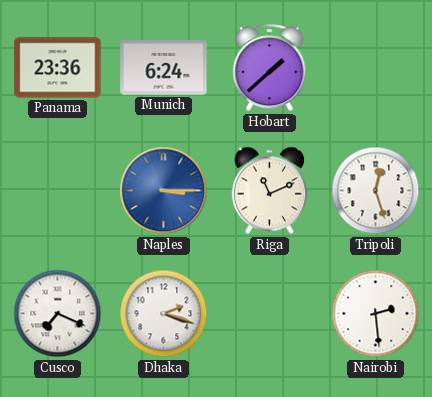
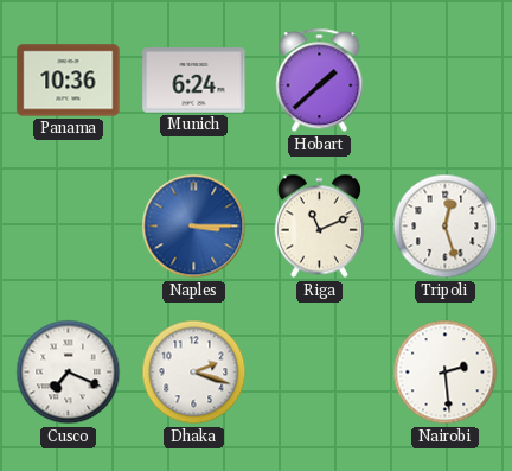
Panama: 23:36 -> 10:36
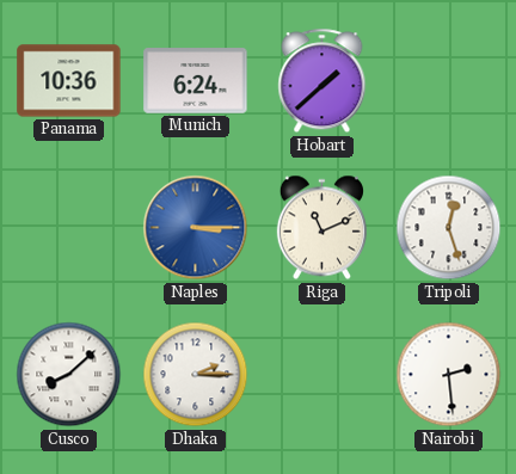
Cusco: 7:19 -> 8:08
Dhaka: 2:18 -> 2:15
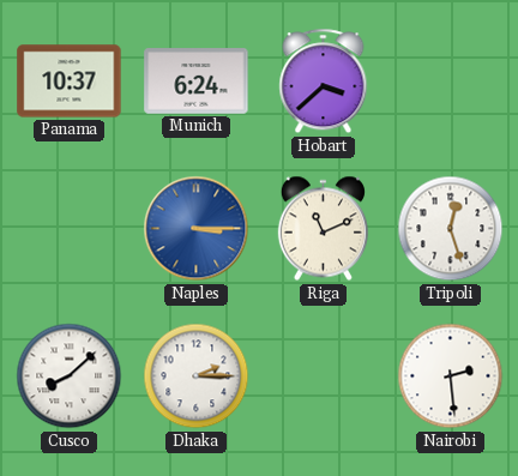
Panama: 10:36 -> 10:37
Hobart: 1:38 -> 3:38
